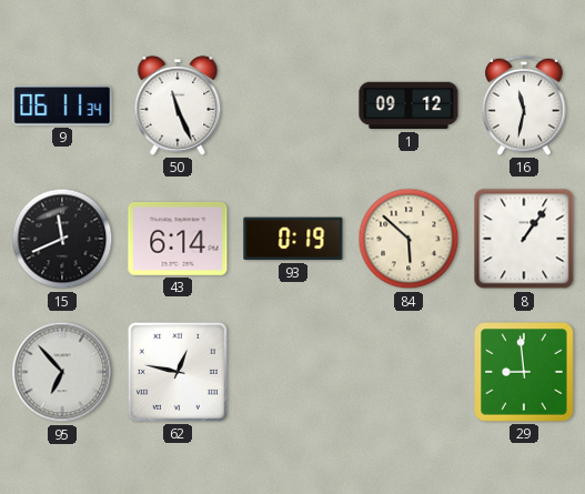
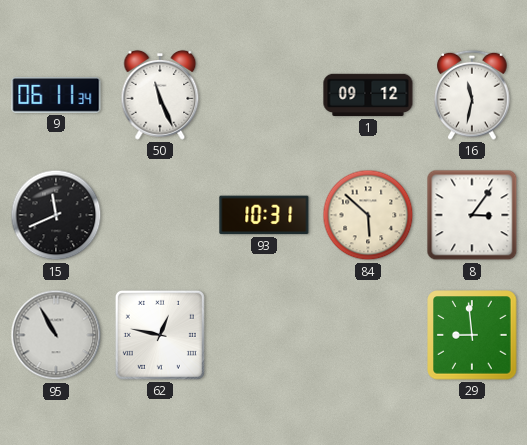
43: 6:14 -> none
93: 0:19 -> 10:31
8: 1:06 -> 3:06
95: 6:53 -> 10:55
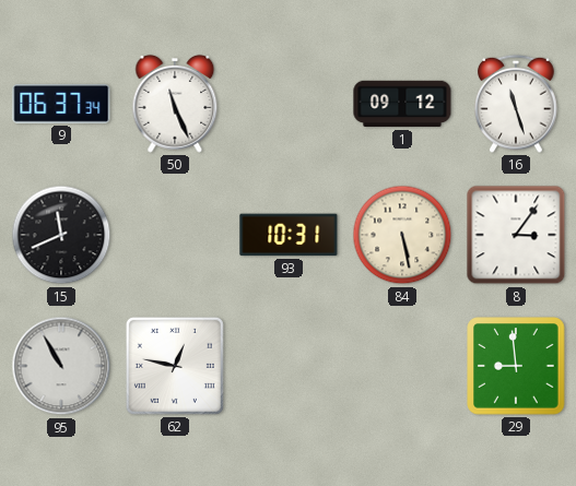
9: 06:11 -> 06:37
16: 11:32 -> 11:27
84: 5:52 -> 5:28
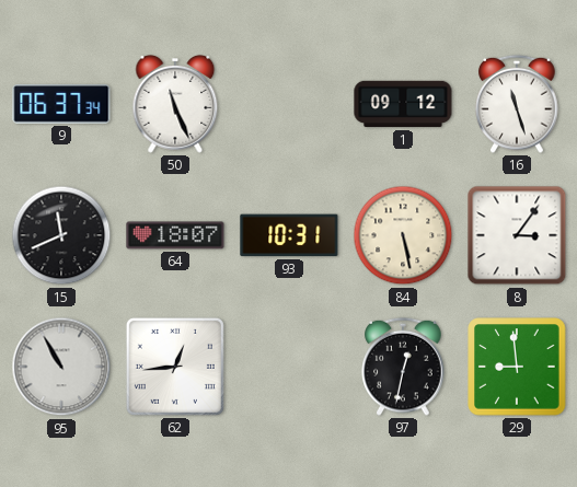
64: none -> 18:07
62: 12:47 -> 12:44
97: none -> 12:32
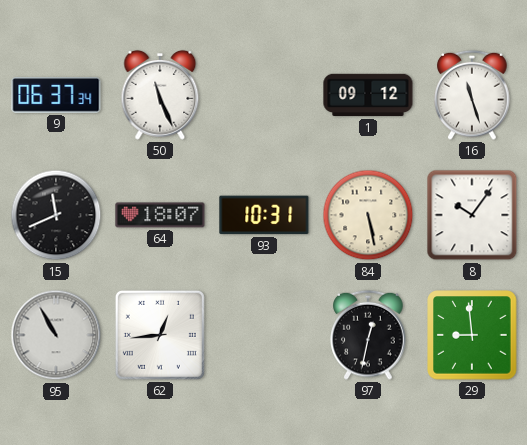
8: 3:06 -> 10:06
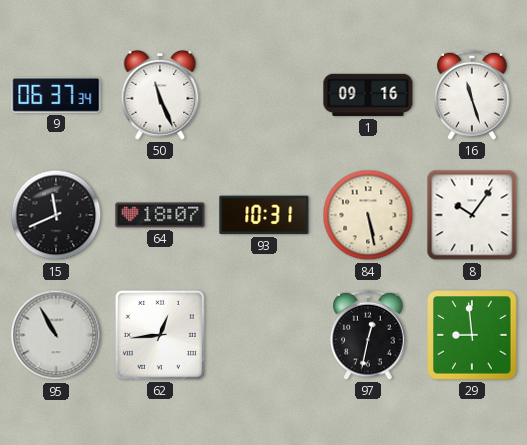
1: 09:12 -> 09:16
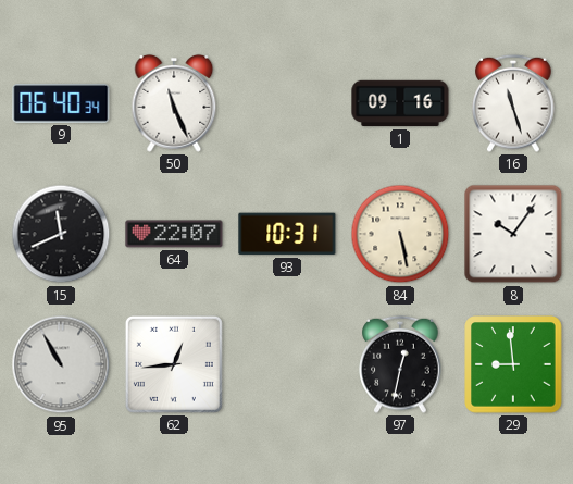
9: 06:37 -> 06:40
64: 18:07 -> 22:07
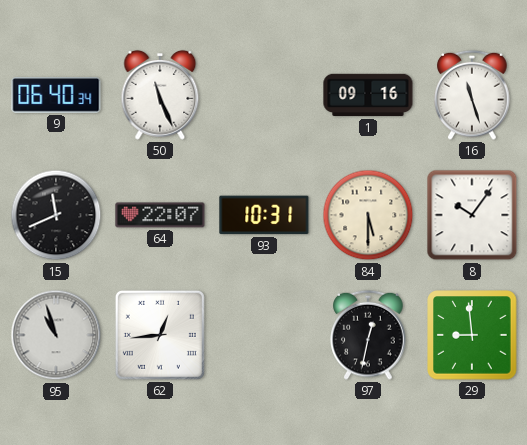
84: 5:28 -> 5:30
95: 10:55 -> 10:57
